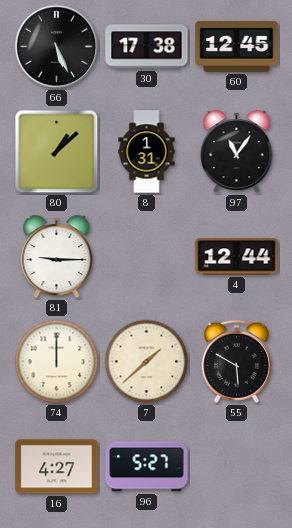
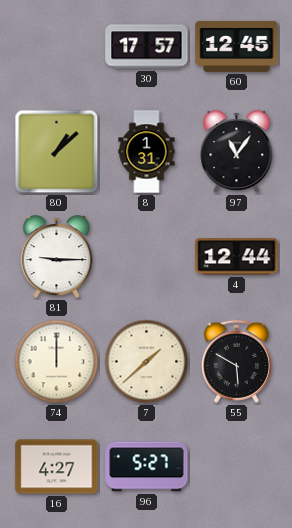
66: 5:26 -> none
30: 17:38 -> 17:57
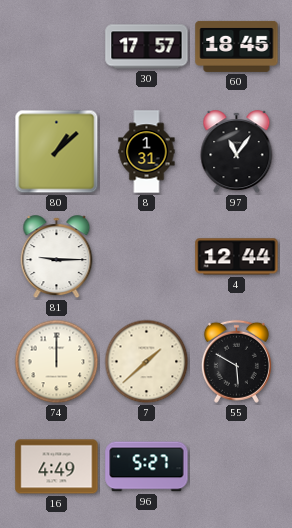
60: 12:45 -> 18:45
16: 4:27 -> 4:49
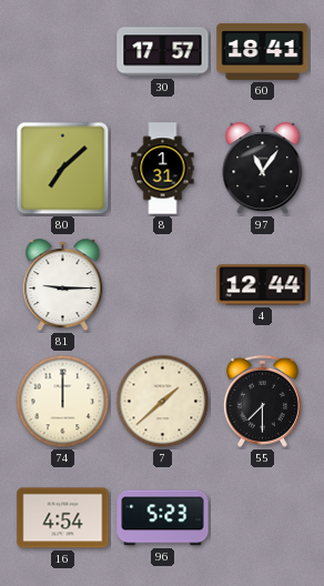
60: 18:45 -> 18:41
80: 1:08 -> 7:08
55: 5:50 -> 7:30
16: 4:49 -> 4:54
96: 5:27 -> 5:23
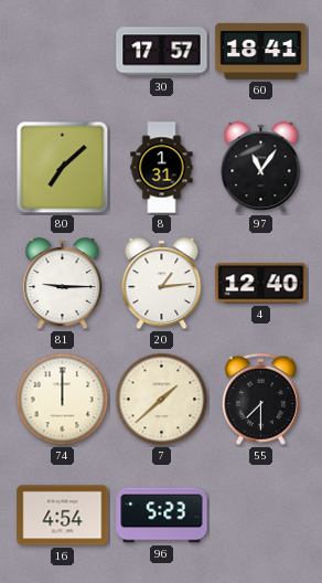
20: none -> 1:14
4: 12:44 -> 12:40
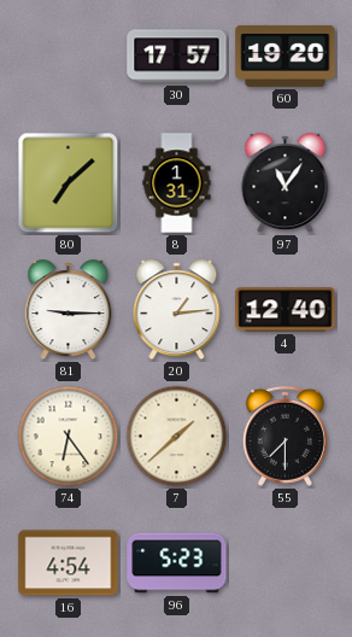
60: 18:41 -> 19:20
74: 12:00 -> 6:24
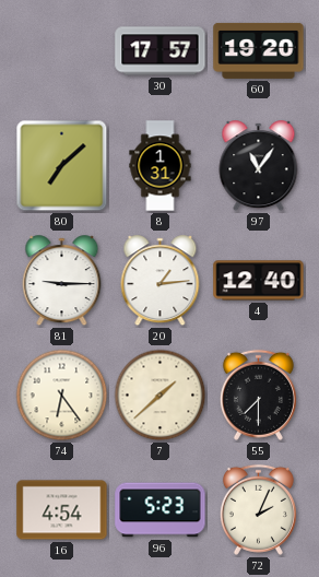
72: none -> 2:04
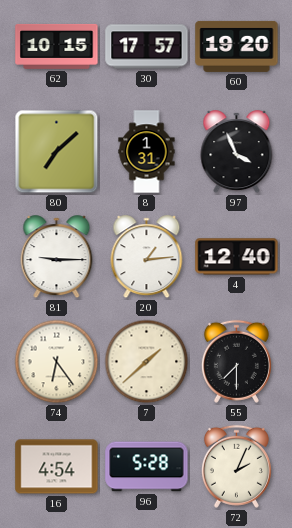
62: none -> 10:15
97: 11:06 -> 3:56
96: 5:23 -> 5:28
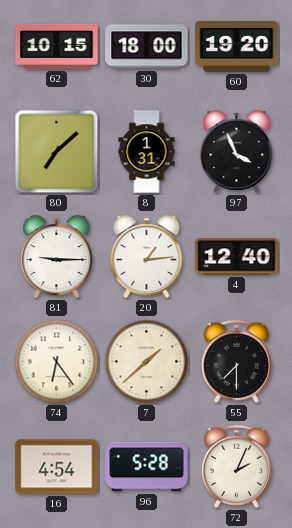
30: 17:57 -> 18:00
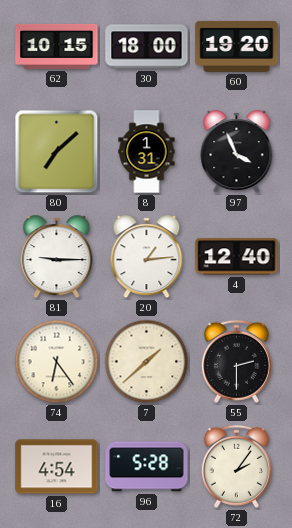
55: 7:30 -> 2:30
72: 2:04 -> 2:06
